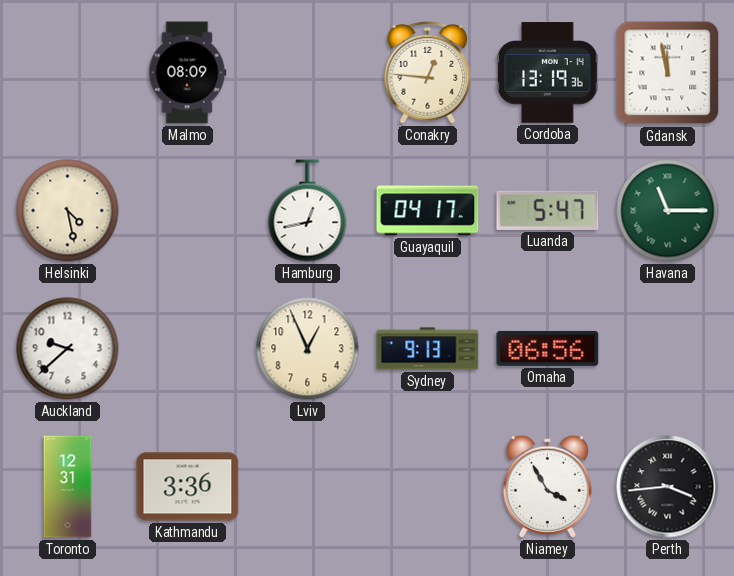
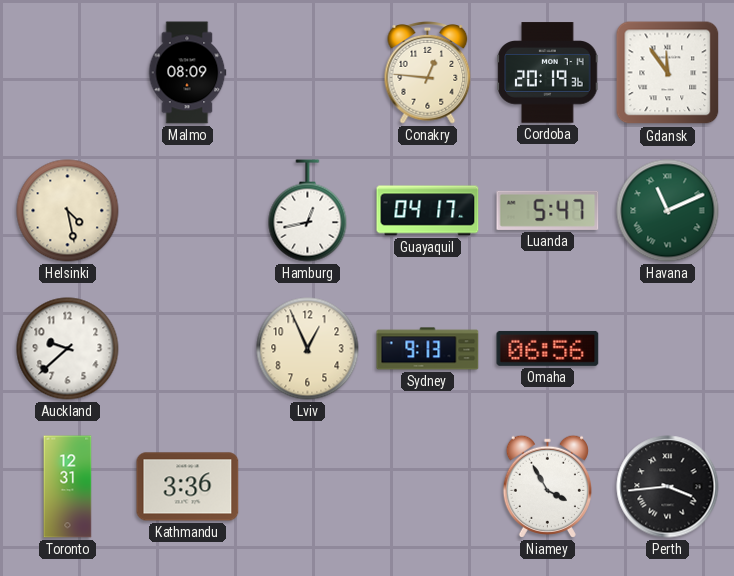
Cordoba: 13:19 -> 20:19
Gdansk: 11:58 -> 11:54
Havana: 11:15 -> 11:11
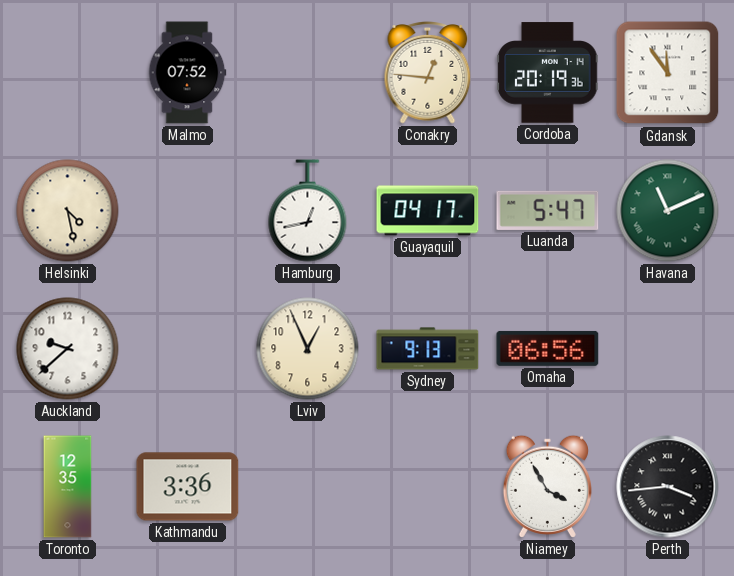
Malmo: 08:09 -> 07:52
Toronto: 12:31 -> 12:35
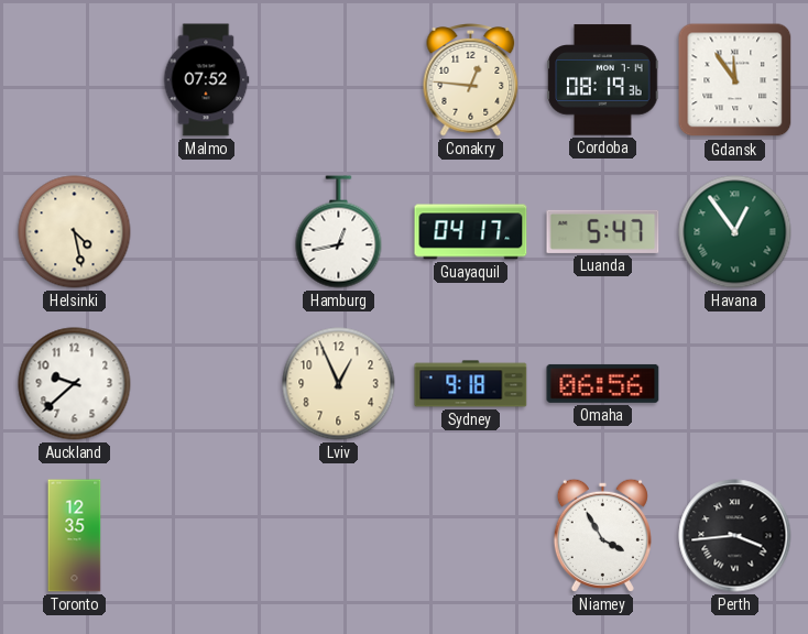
Cordoba: 20:19 -> 08:19
Havana: 11:11 -> 12:54
Sydney: 9:13 -> 9:18
Kathmandu: 3:36 -> none
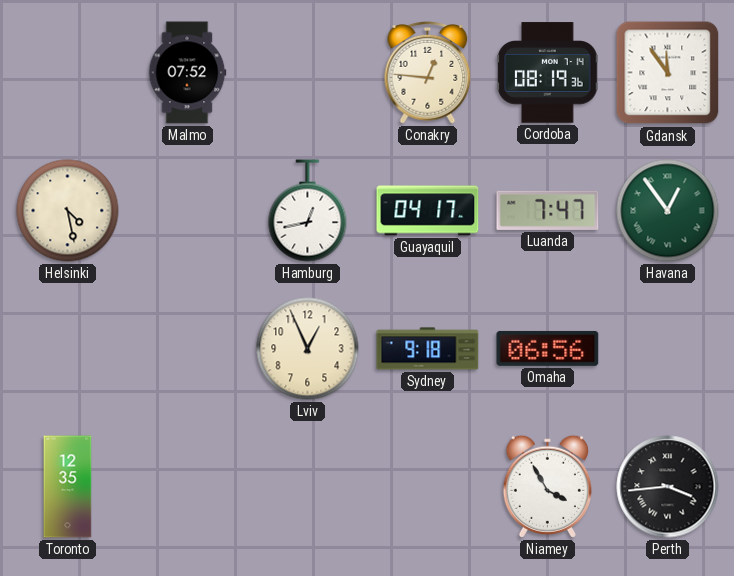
Luanda: 5:47 -> 7:47
Auckland: 9:38 -> none
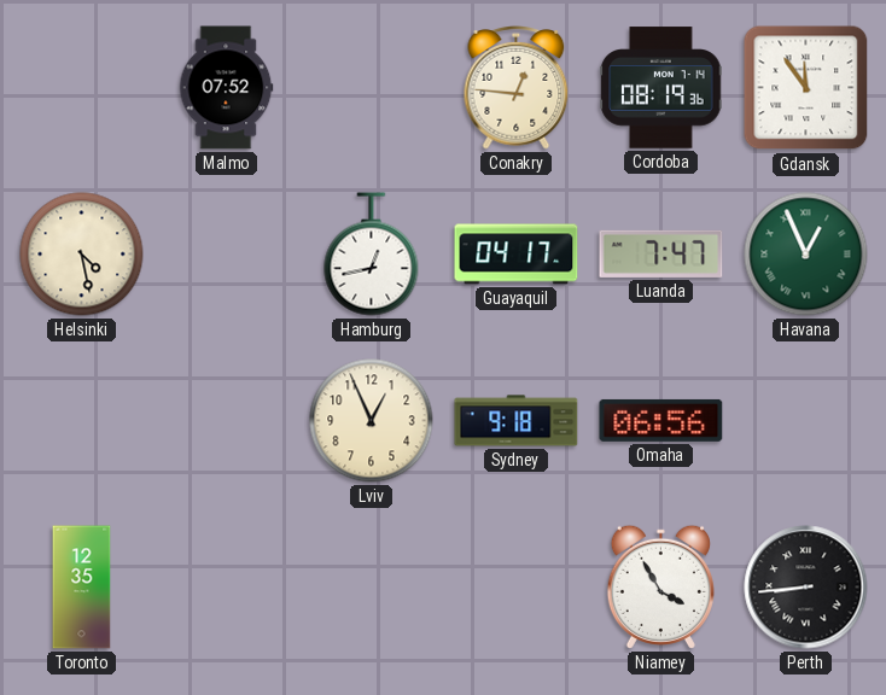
Havana: 12:54 -> 12:56
Perth: 3:44 -> 8:44
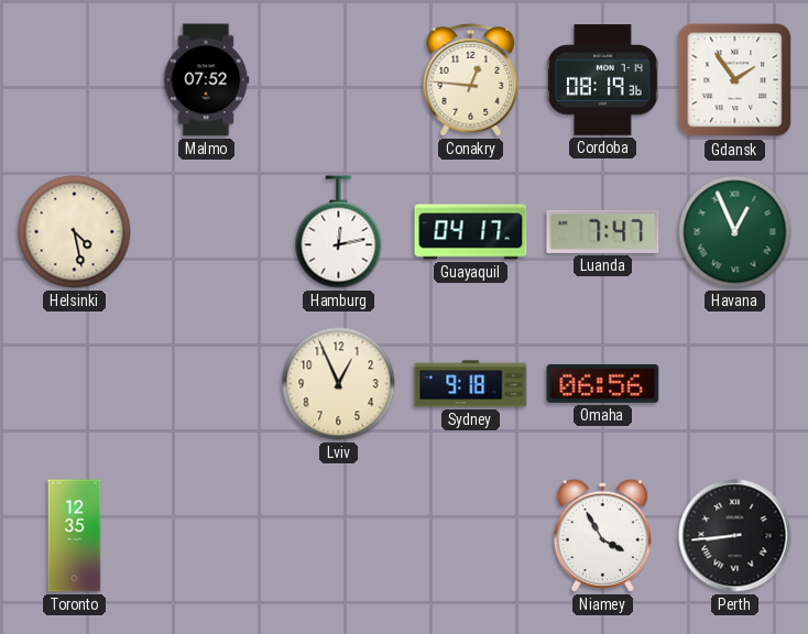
Gdansk: 11:54 -> 1:54
Hamburg: 12:43 -> 12:13
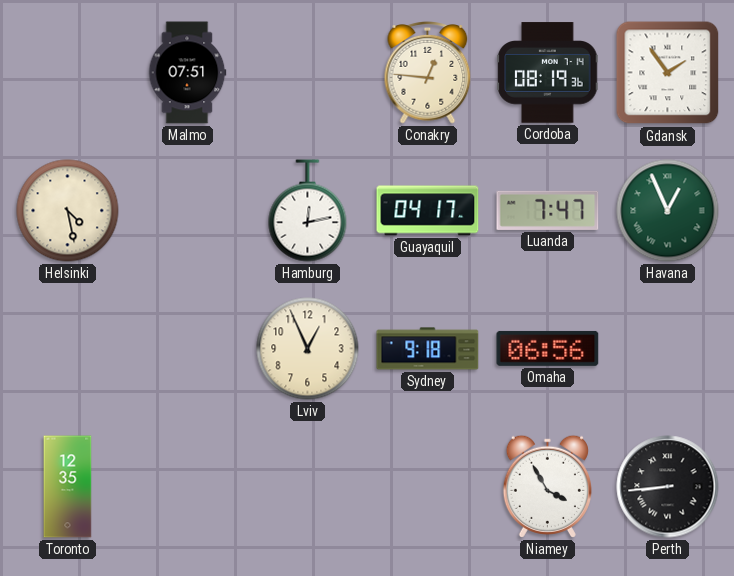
Malmo: 07:52 -> 07:51
